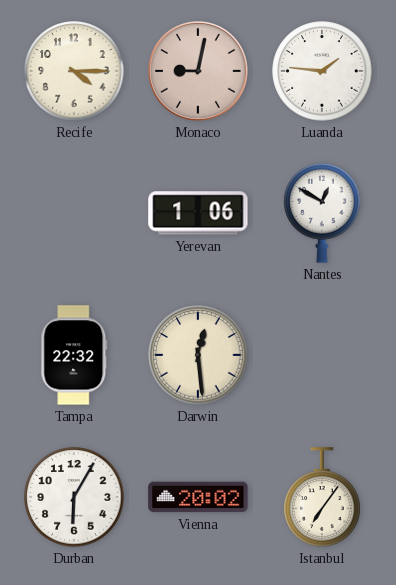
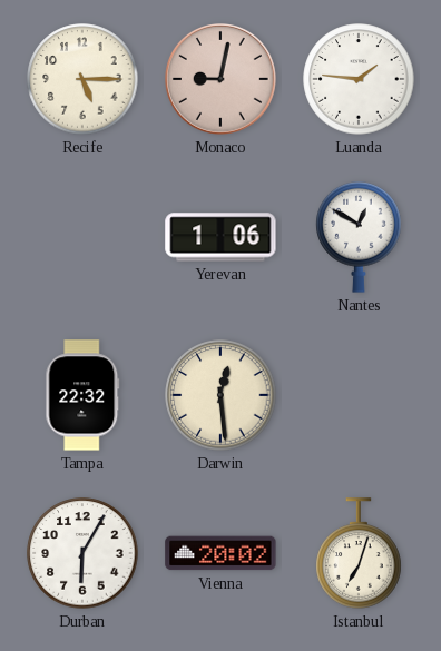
Recife: 4:15 -> 5:15
Istanbul: 7:06 -> 7:03
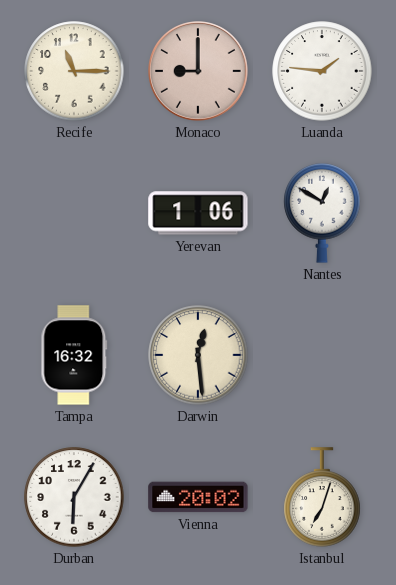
Recife: 5:15 -> 11:15
Monaco: 9:02 -> 9:00
Tampa: 22:32 -> 16:32
